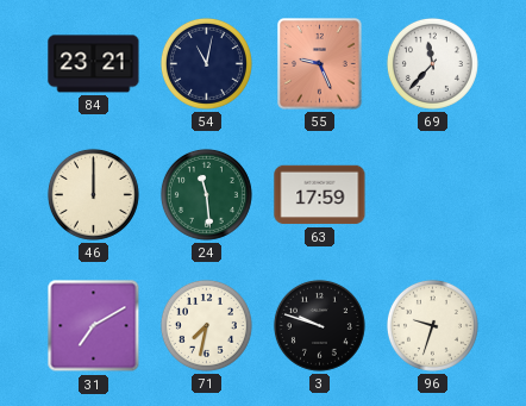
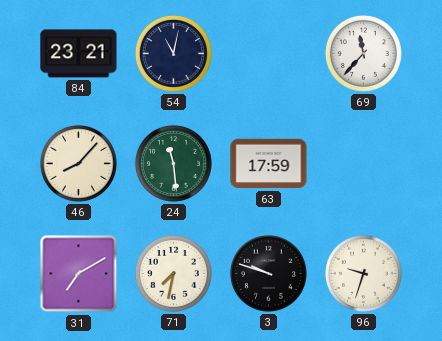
55: 9:26 -> none
46: 12:00 -> 8:07
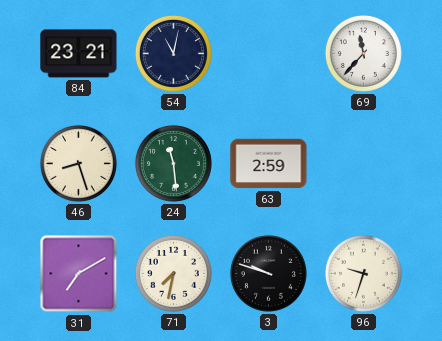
46: 8:07 -> 8:27
63: 17:59 -> 2:59
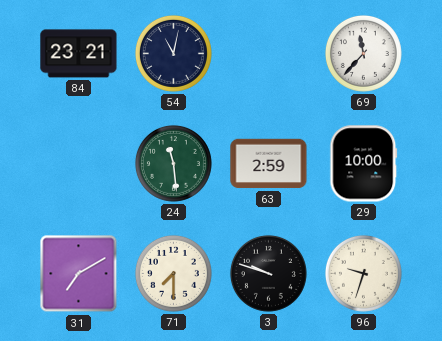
46: 8:27 -> none
29: none -> 10:00
71: 7:32 -> 7:30
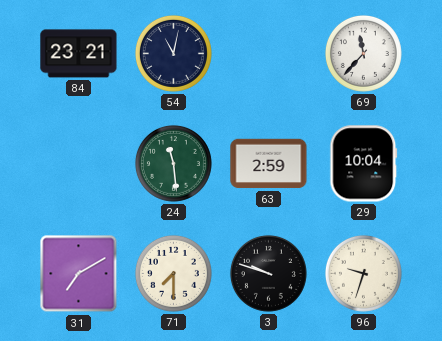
29: 10:00 -> 10:04
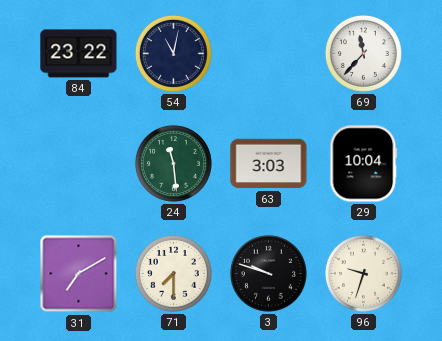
84: 23:21 -> 23:22
63: 2:59 -> 3:03
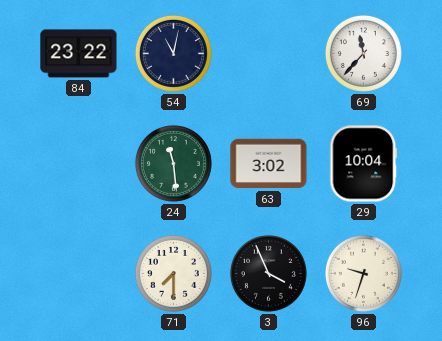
63: 3:03 -> 3:02
31: 7:10 -> none
3: 9:48 -> 3:56
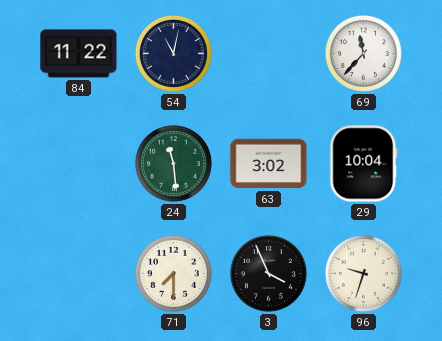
84: 23:22 -> 11:22
